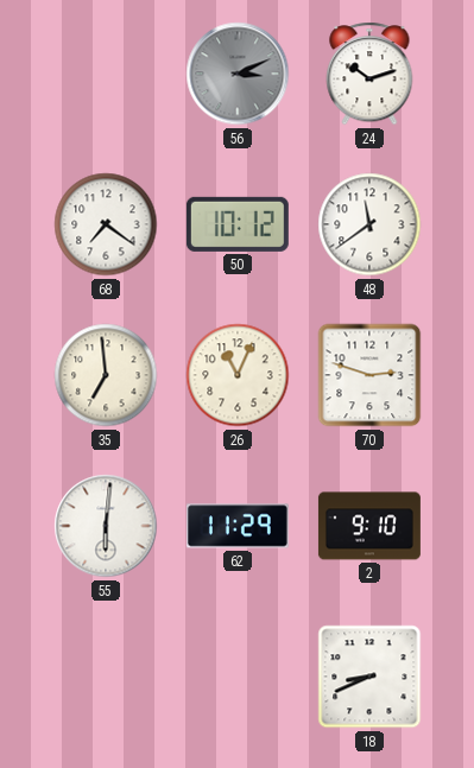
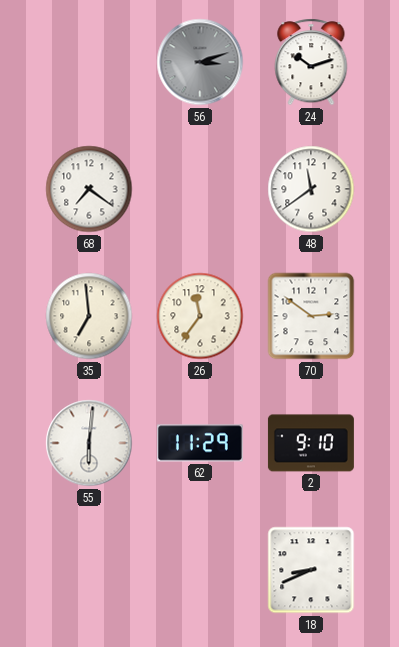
56: 3:11 -> 3:12
50: 10:12 -> none
26: 11:04 -> 11:36
70: 2:48 -> 2:51
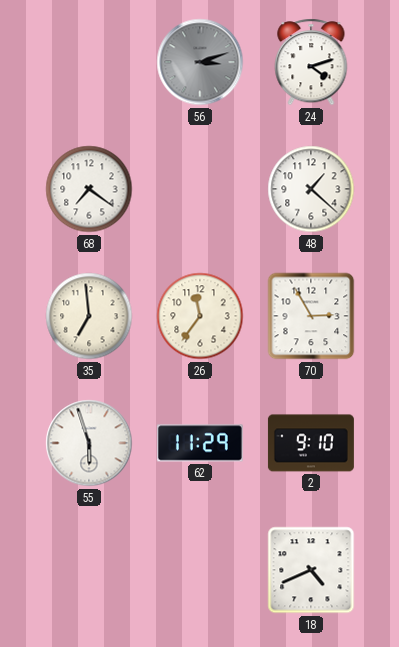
24: 10:12 -> 4:12
48: 11:39 -> 1:22
70: 2:51 -> 2:55
55: 6:01 -> 5:57
18: 8:41 -> 4:41
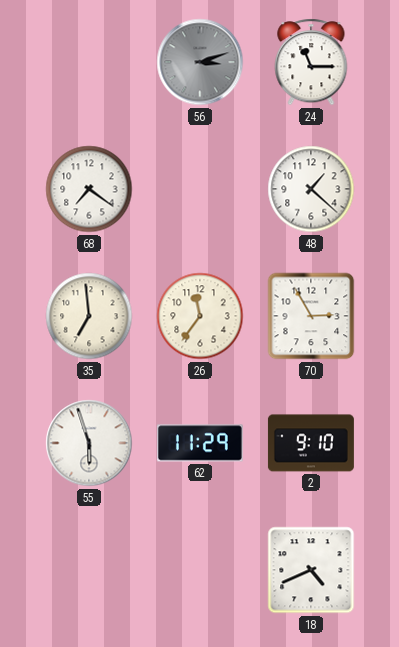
24: 4:12 -> 11:15
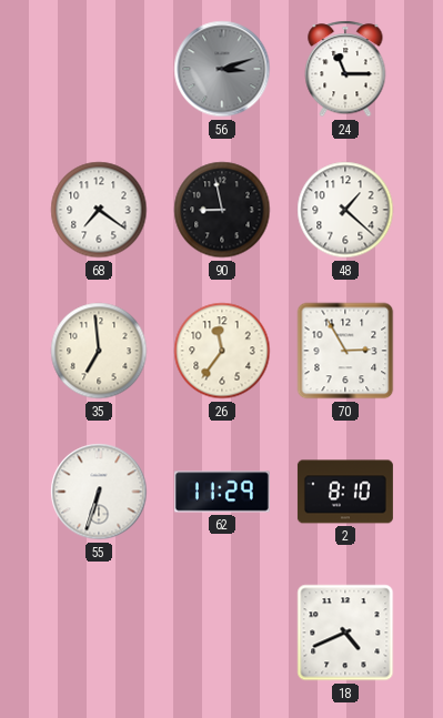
90: none -> 8:58
55: 5:57 -> 6:33
2: 9:10 -> 8:10
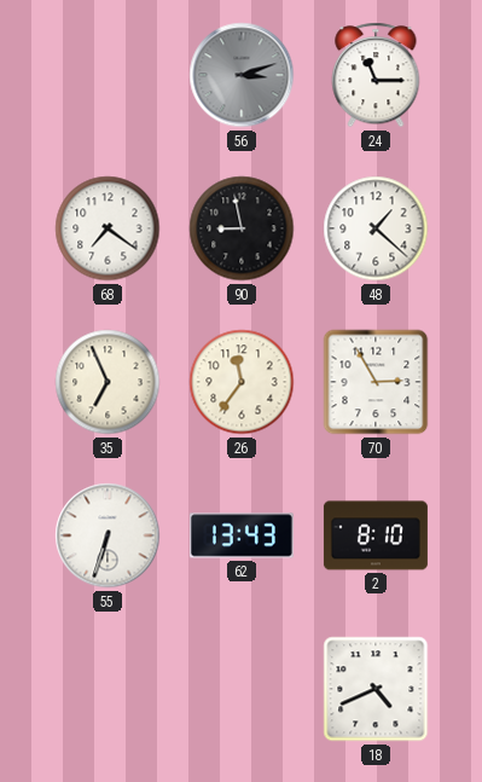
35: 6:59 -> 6:56
62: 11:29 -> 13:43
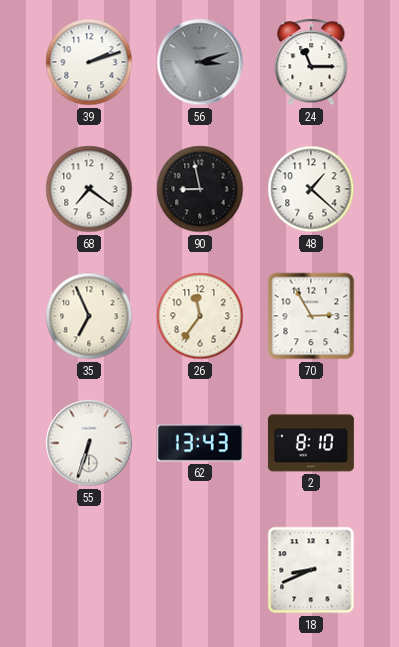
39: none -> 2:12
18: 4:41 -> 8:41
